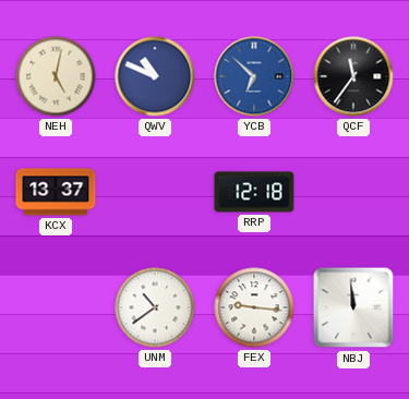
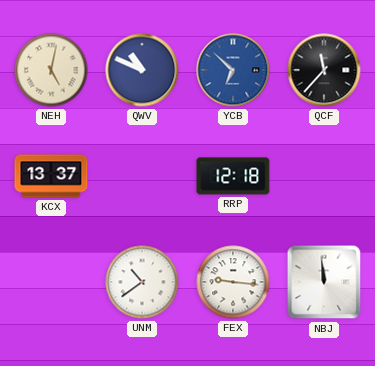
QCF: 11:36 -> 11:37
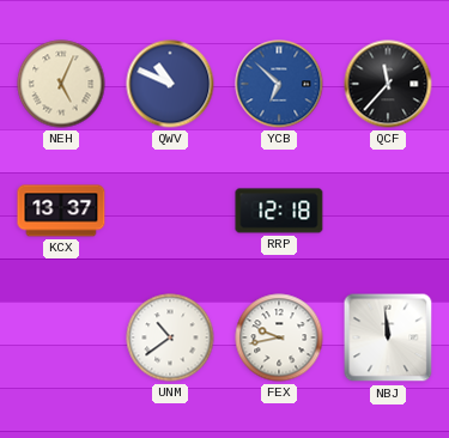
NEH: 5:02 -> 5:04
FEX: 9:16 -> 9:43
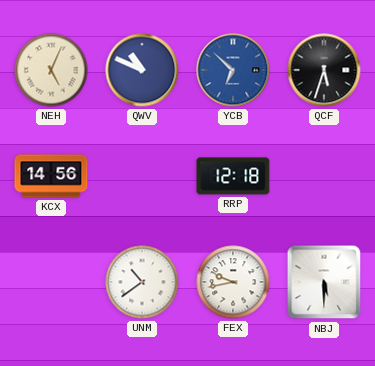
QCF: 11:37 -> 5:33
KCX: 13:37 -> 14:56
NBJ: 11:59 -> 5:30
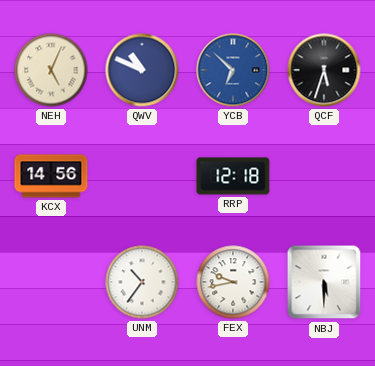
UNM: 10:39 -> 10:36
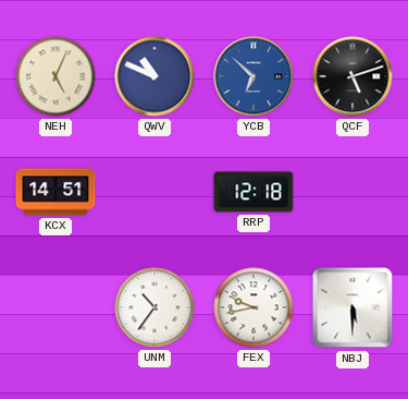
QCF: 5:33 -> 5:12
KCX: 14:56 -> 14:51
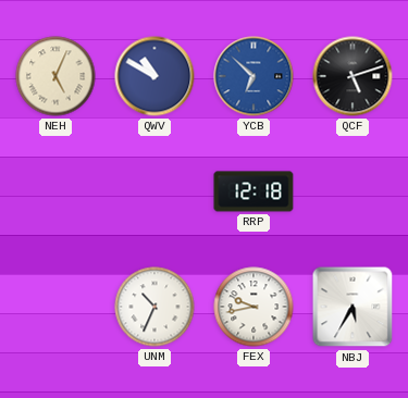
QWV: 10:49 -> 10:50
KCX: 14:51 -> none
UNM: 10:36 -> 10:34
NBJ: 5:30 -> 5:35
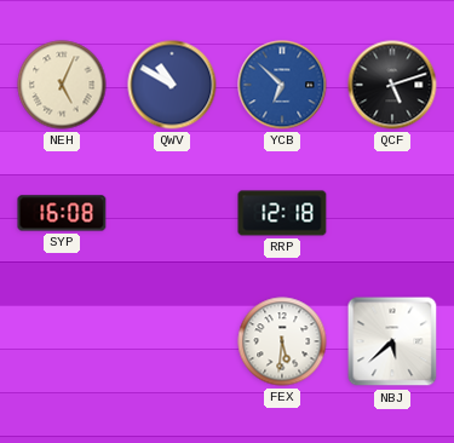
SYP: none -> 16:08
UNM: 10:34 -> none
FEX: 9:43 -> 5:31
NBJ: 5:35 -> 5:38
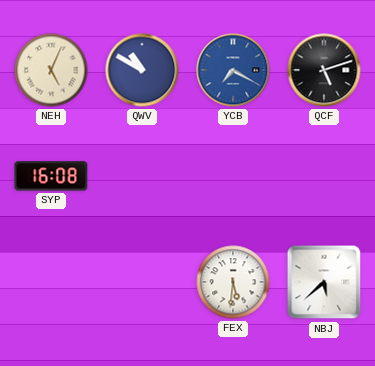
YCB: 6:52 -> 7:20
RRP: 12:18 -> none
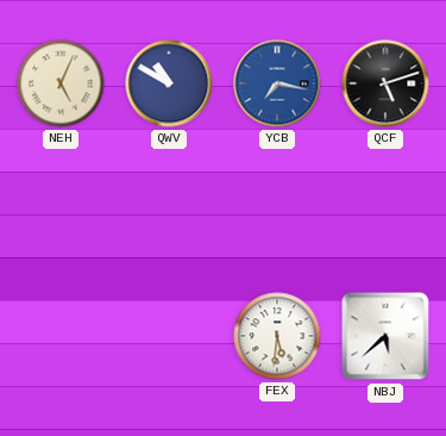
YCB: 7:20 -> 7:17
SYP: 16:08 -> none
